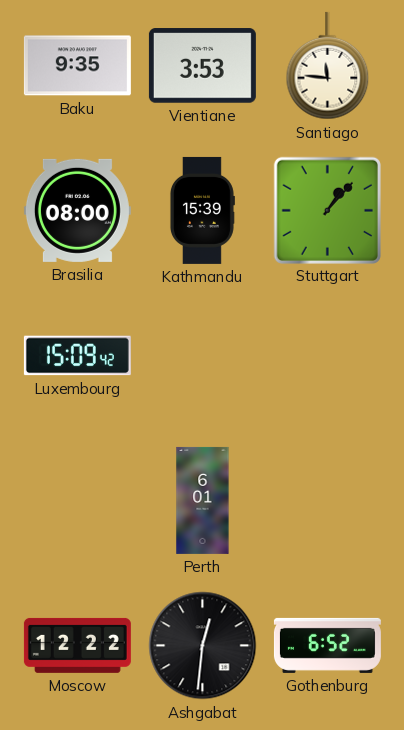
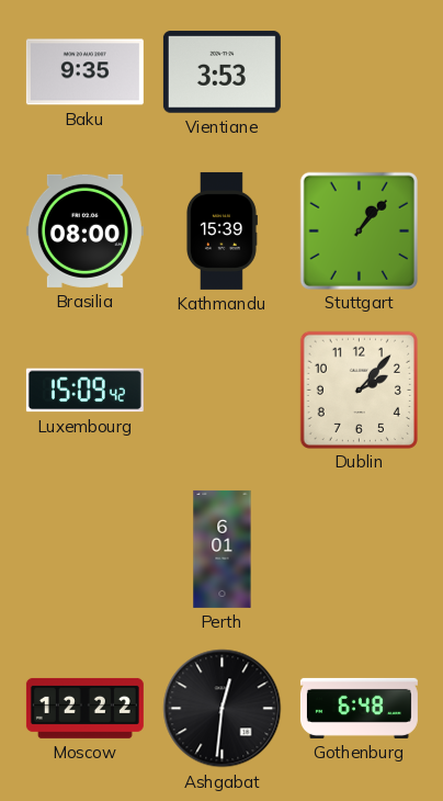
Santiago: 11:46 -> none
Dublin: none -> 2:07
Gothenburg: 6:52 -> 6:48
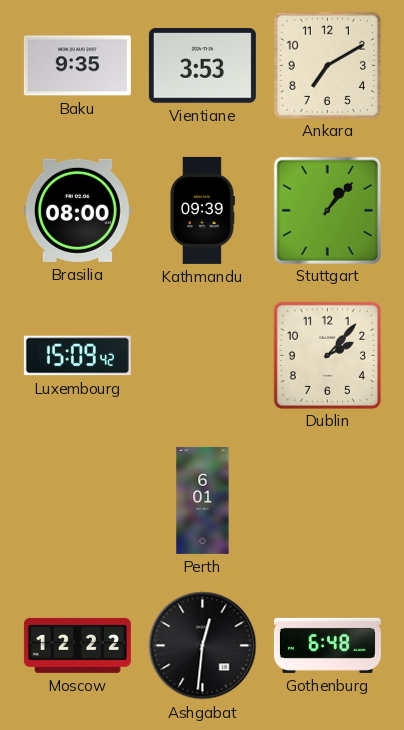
Ankara: none -> 7:10
Kathmandu: 15:39 -> 09:39
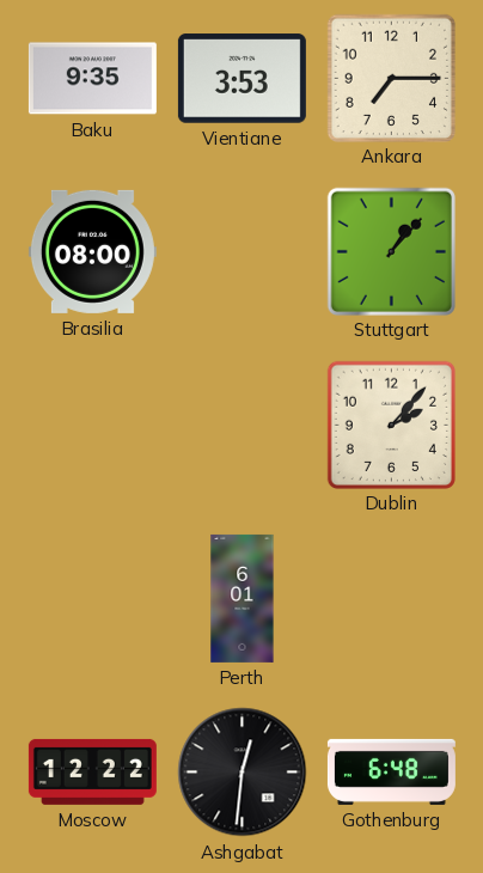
Ankara: 7:10 -> 7:15
Kathmandu: 09:39 -> none
Luxembourg: 15:09 -> none
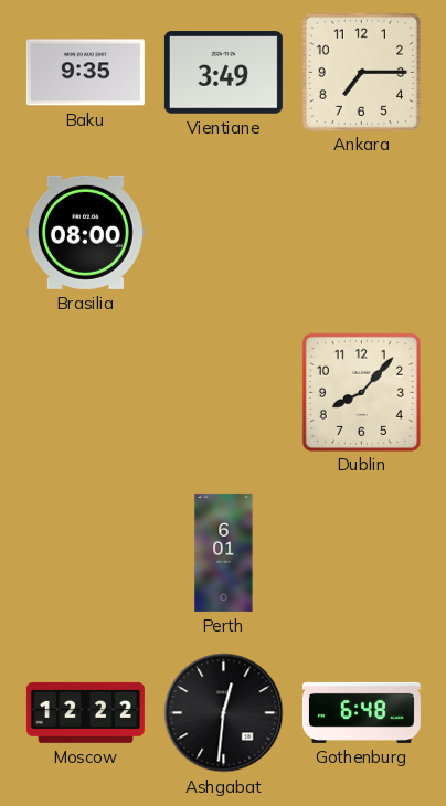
Vientiane: 3:53 -> 3:49
Stuttgart: 1:07 -> none
Dublin: 2:07 -> 8:07
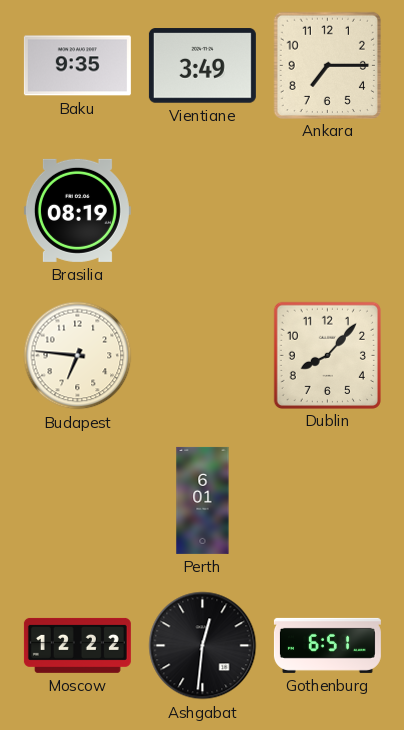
Brasilia: 08:00 -> 08:19
Budapest: none -> 6:46
Gothenburg: 6:48 -> 6:51
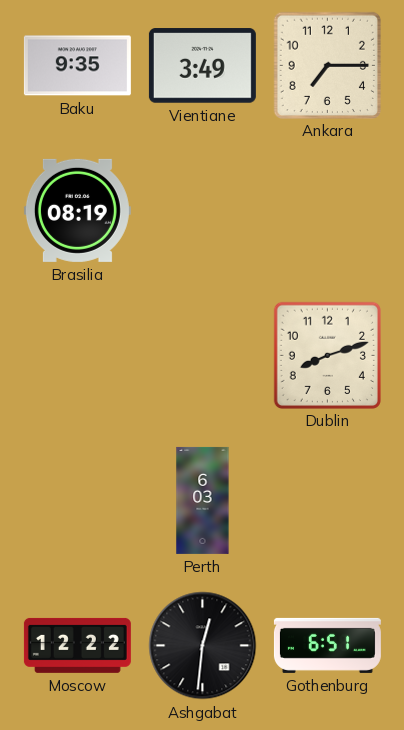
Budapest: 6:46 -> none
Dublin: 8:07 -> 8:12
Perth: 6:01 -> 6:03
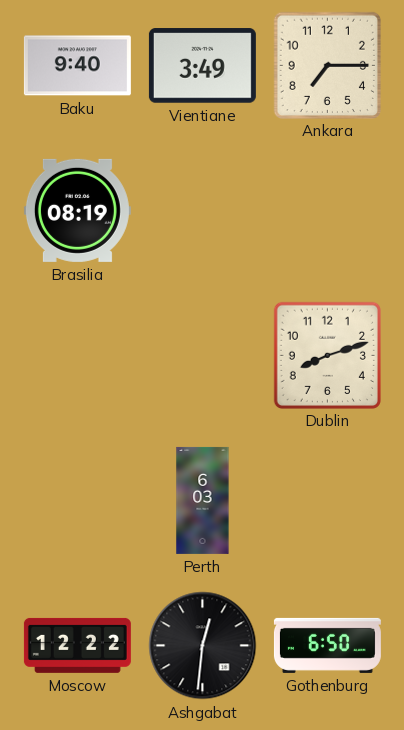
Baku: 9:35 -> 9:40
Gothenburg: 6:51 -> 6:50
